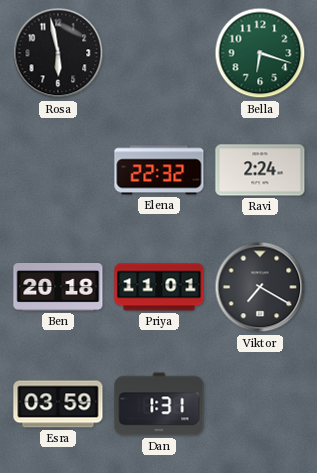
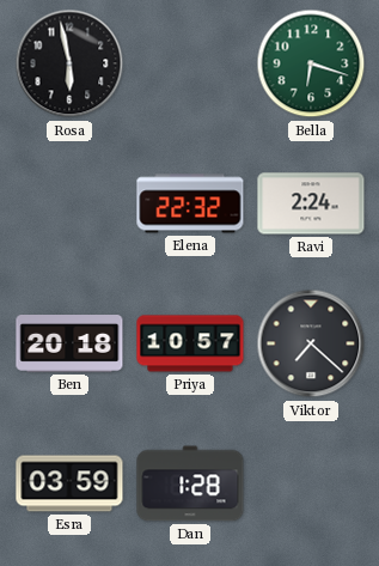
Priya: 11:01 -> 10:57
Viktor: 7:20 -> 7:22
Dan: 1:31 -> 1:28
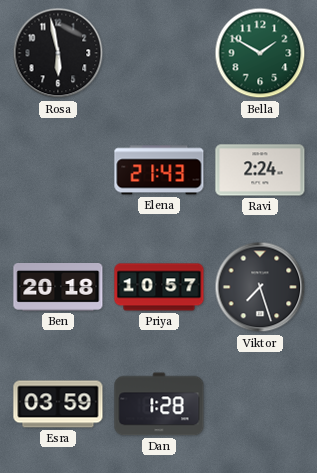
Bella: 6:18 -> 1:50
Elena: 22:32 -> 21:43
Viktor: 7:22 -> 7:27
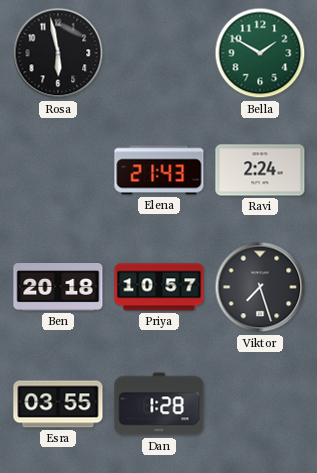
Esra: 03:59 -> 03:55
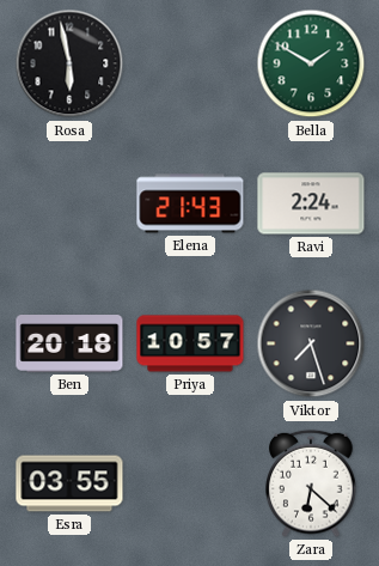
Dan: 1:28 -> none
Zara: none -> 6:22
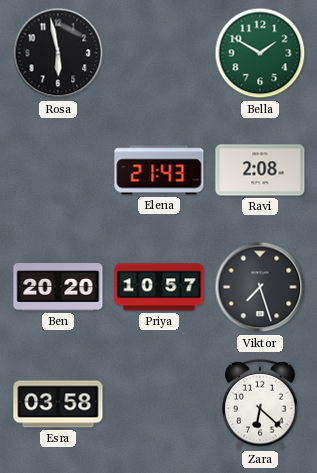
Ravi: 2:24 -> 2:08
Ben: 20:18 -> 20:20
Esra: 03:55 -> 03:58
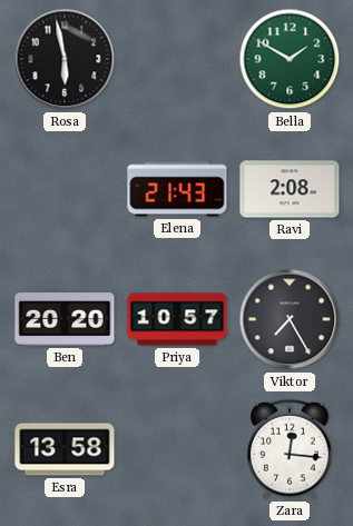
Viktor: 7:27 -> 7:25
Esra: 03:58 -> 13:58
Zara: 6:22 -> 12:16
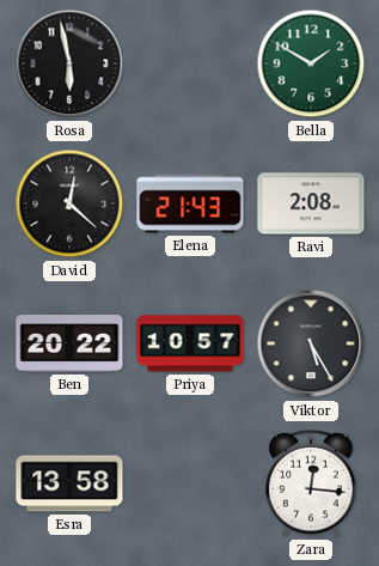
David: none -> 12:22
Ben: 20:20 -> 20:22
Viktor: 7:25 -> 5:25
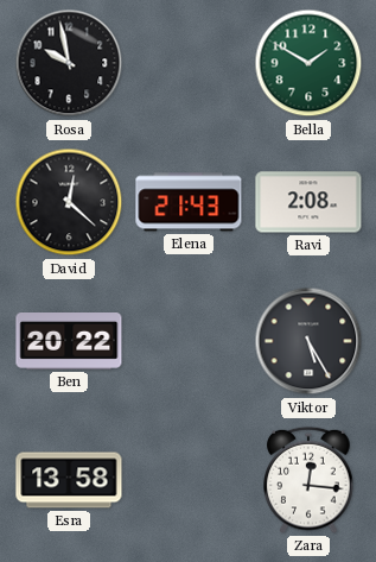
Rosa: 5:58 -> 9:58
Priya: 10:57 -> none
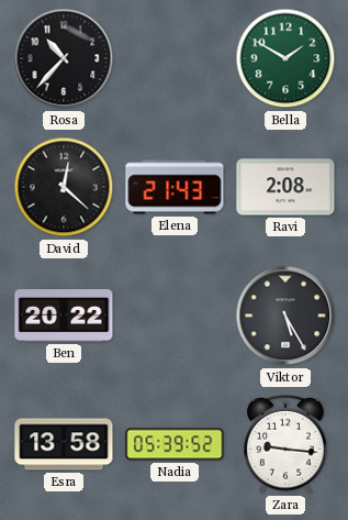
Rosa: 9:58 -> 10:37
Nadia: none -> 05:39
Zara: 12:16 -> 9:16
